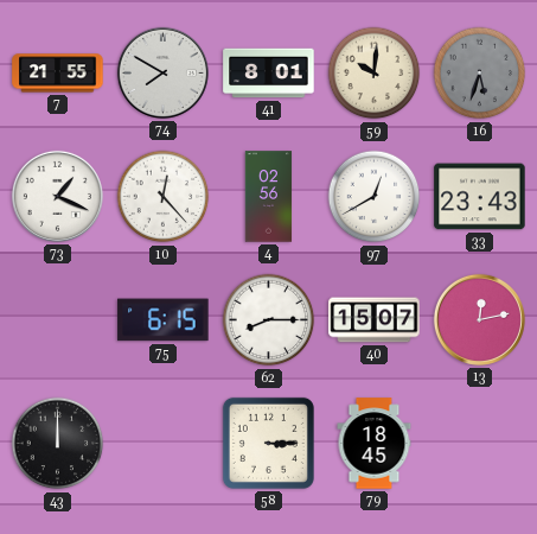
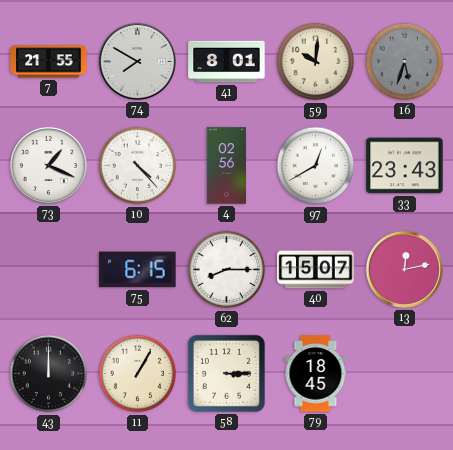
10: 12:23 -> 4:23
11: none -> 1:05
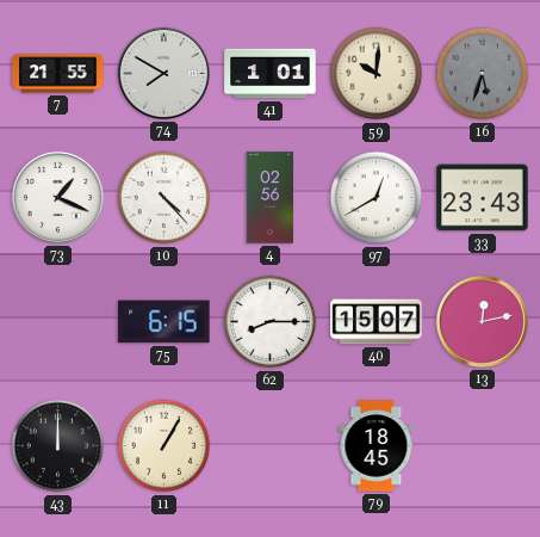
41: 8:01 -> 1:01
58: 3:15 -> none
